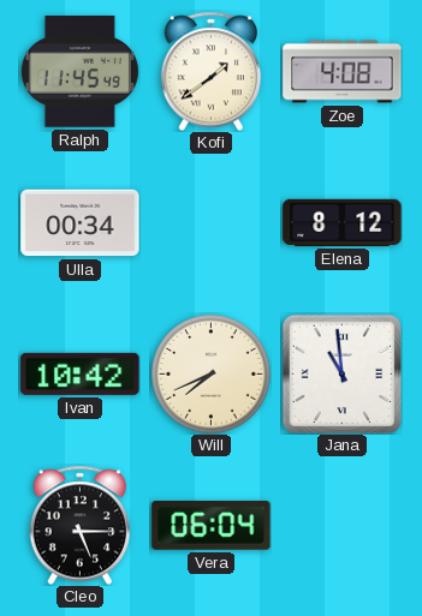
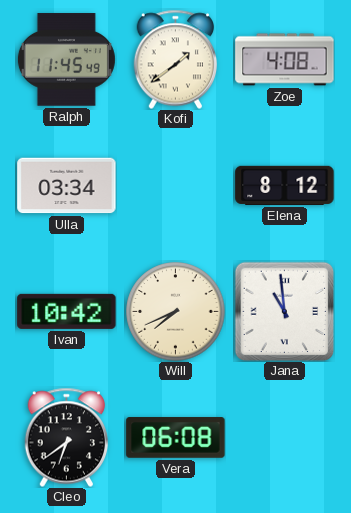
Ulla: 00:34 -> 03:34
Cleo: 5:15 -> 6:39
Vera: 06:04 -> 06:08
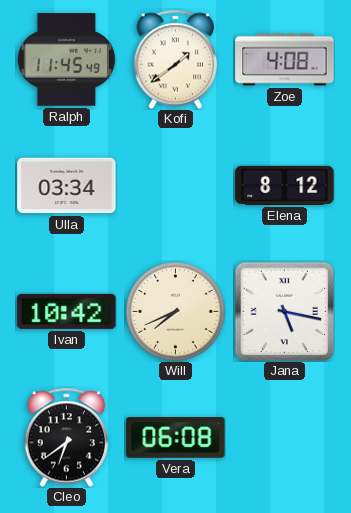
Jana: 10:59 -> 5:17
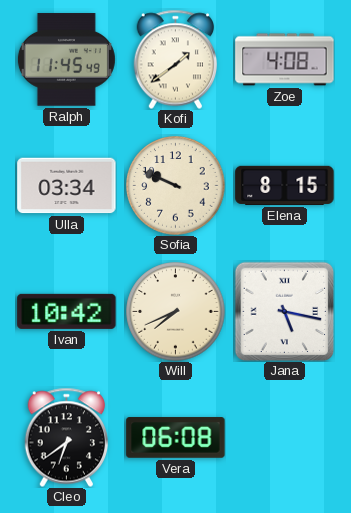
Sofia: none -> 9:49
Elena: 8:12 -> 8:15
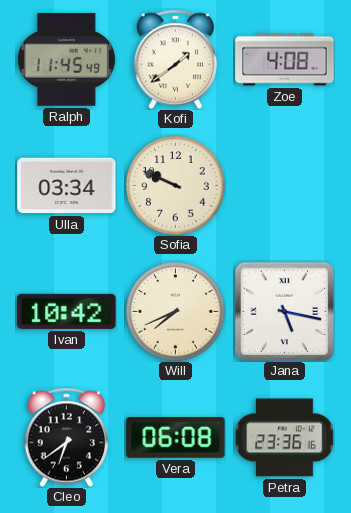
Elena: 8:15 -> none
Petra: none -> 23:36
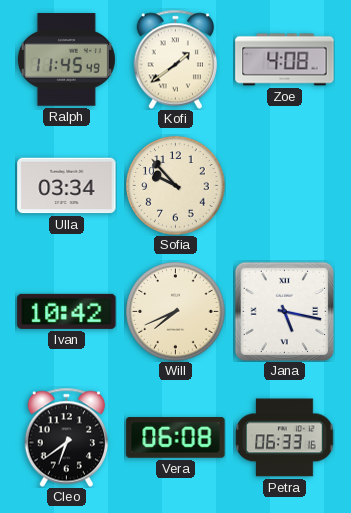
Sofia: 9:49 -> 9:53
Petra: 23:36 -> 06:33
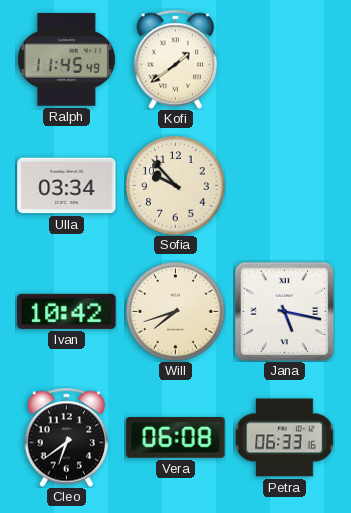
Zoe: 4:08 -> none
Will: 7:41 -> 7:42
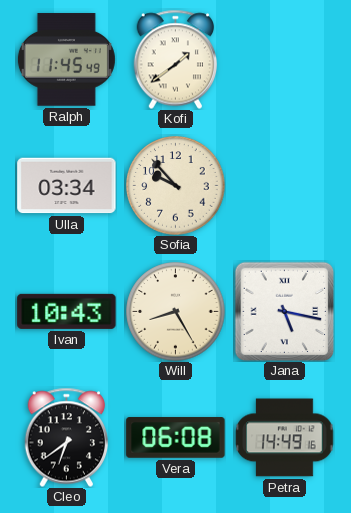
Ivan: 10:42 -> 10:43
Will: 7:42 -> 8:25
Petra: 06:33 -> 14:49
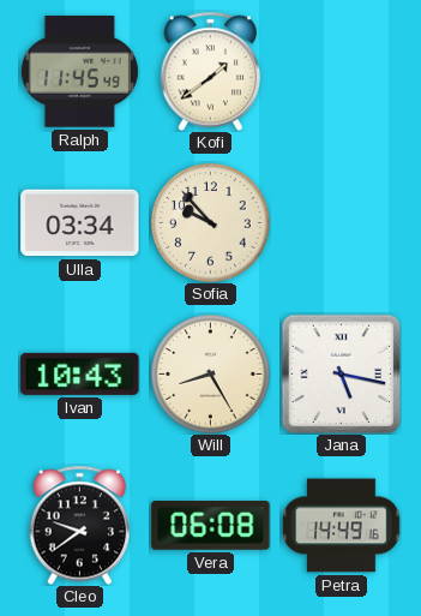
Cleo: 6:39 -> 9:39
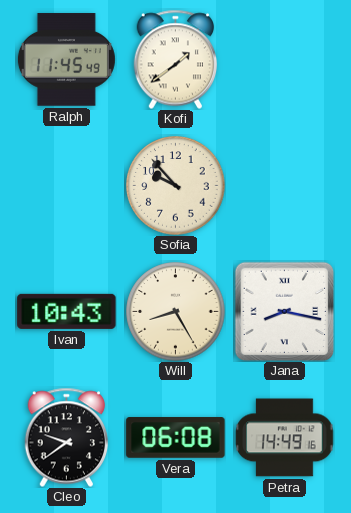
Ulla: 03:34 -> none
Jana: 5:17 -> 8:17
